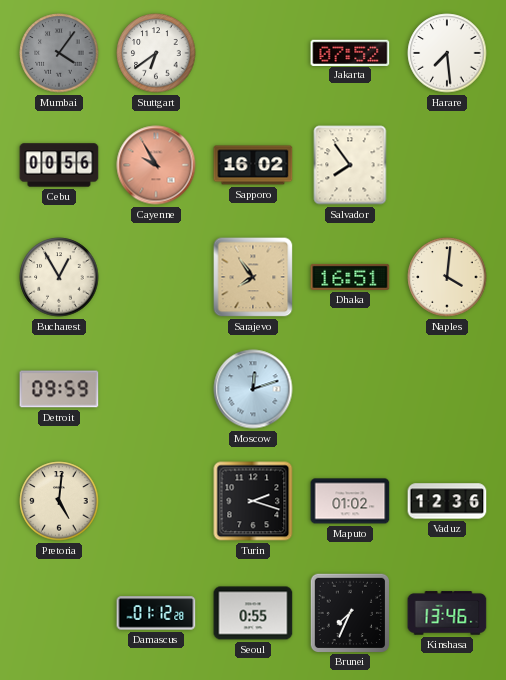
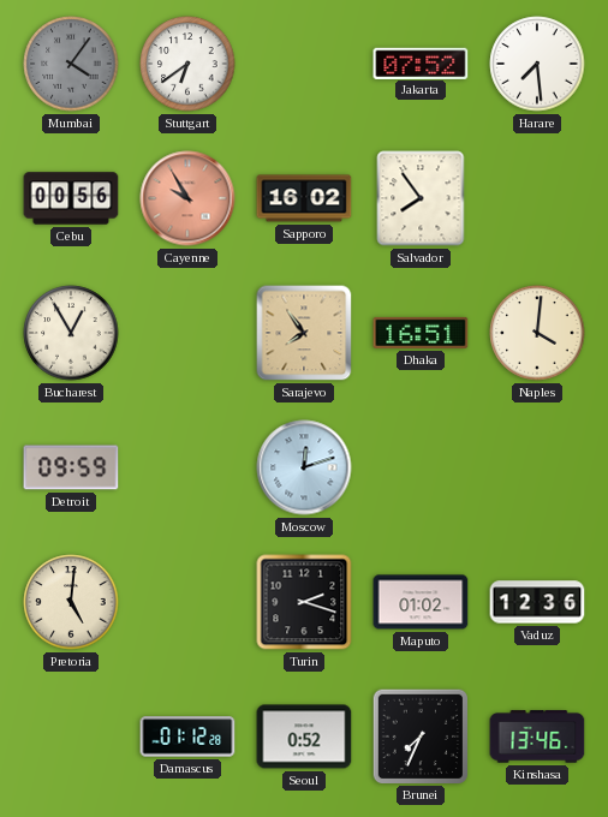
Seoul: 0:55 -> 0:52
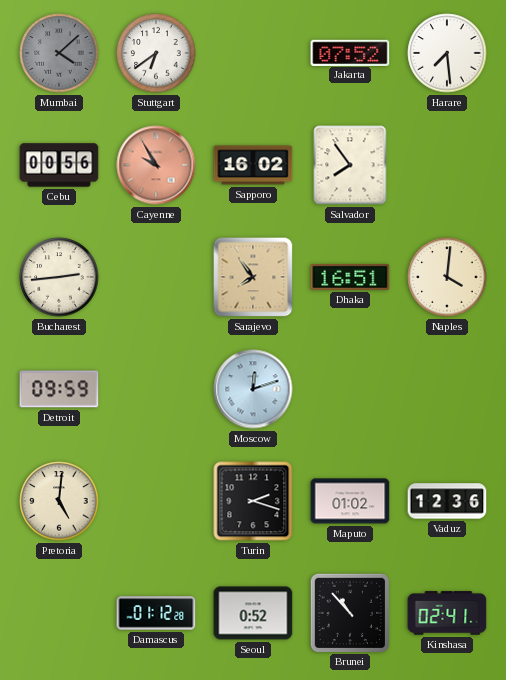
Mumbai: 4:06 -> 4:08
Bucharest: 12:55 -> 2:44
Brunei: 7:34 -> 10:53
Kinshasa: 13:46 -> 02:41
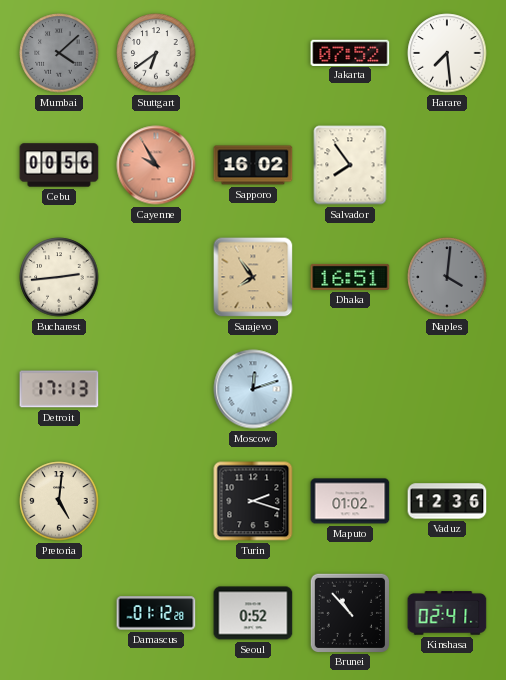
Naples dial: cream -> grey
Detroit: 09:59 -> 17:13
